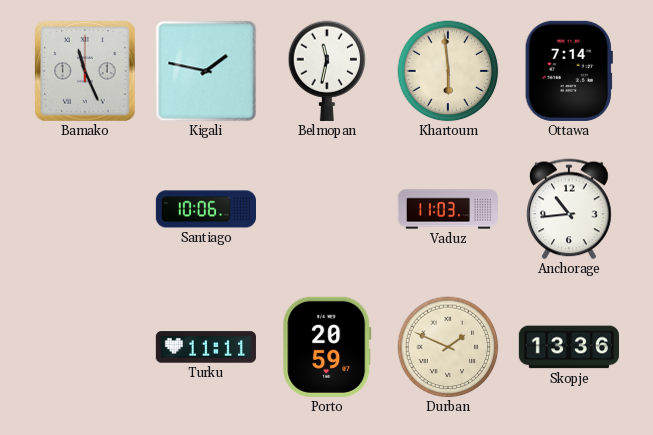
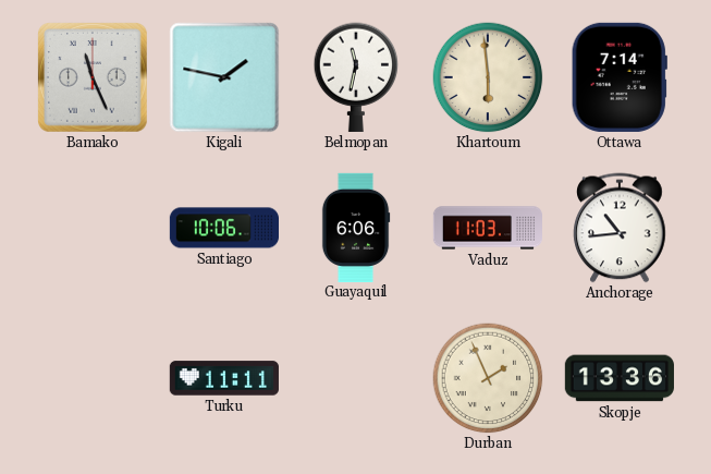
Guayaquil: none -> 6:06
Porto: 20:59 -> none
Durban: 1:49 -> 1:56
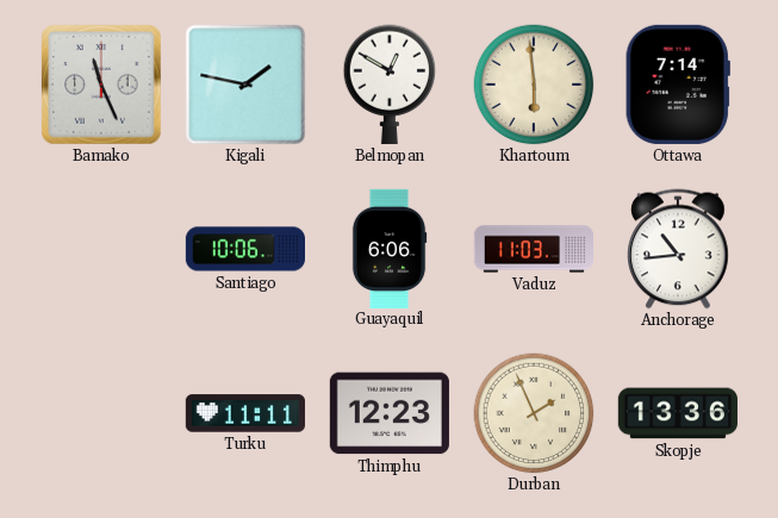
Belmopan: 11:32 -> 12:50
Thimphu: none -> 12:23
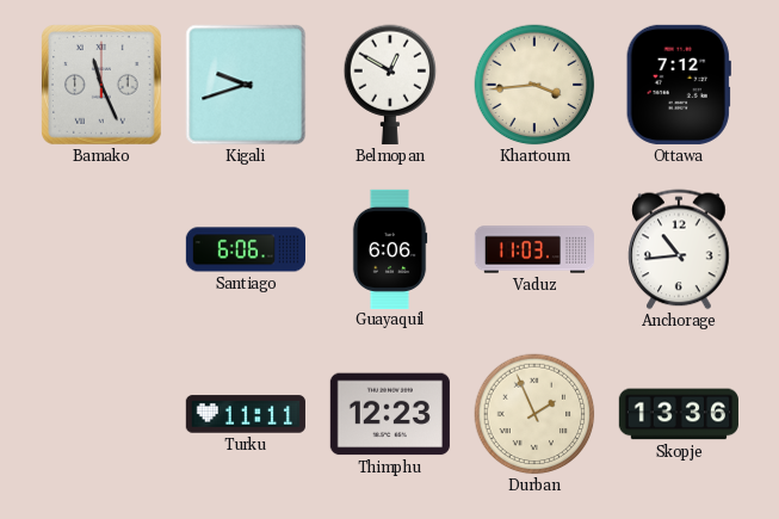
Kigali: 1:47 -> 9:42
Khartoum: 5:59 -> 3:44
Ottawa: 7:14 -> 7:12
Santiago: 10:06 -> 6:06
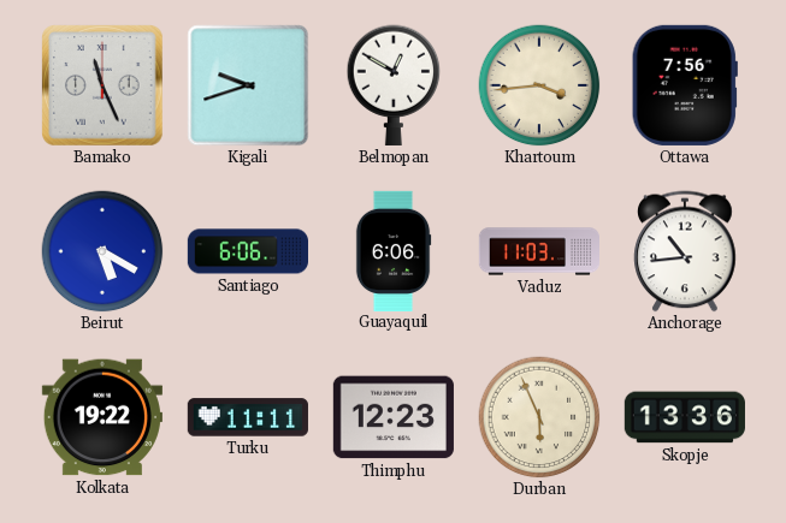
Ottawa: 7:12 -> 7:56
Beirut: none -> 5:20
Kolkata: none -> 19:22
Durban: 1:56 -> 5:56
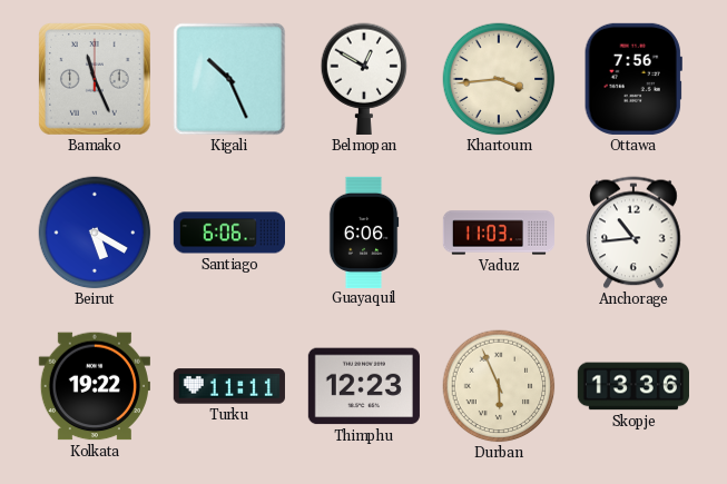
Kigali: 9:42 -> 10:26
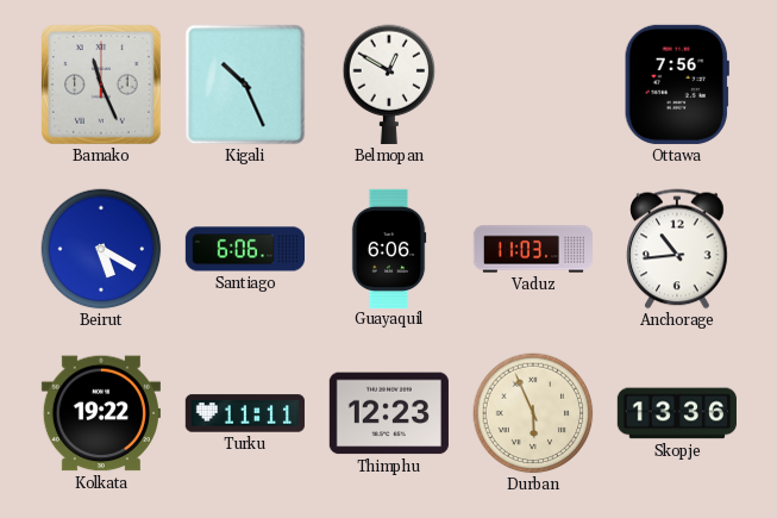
Khartoum: 3:44 -> none
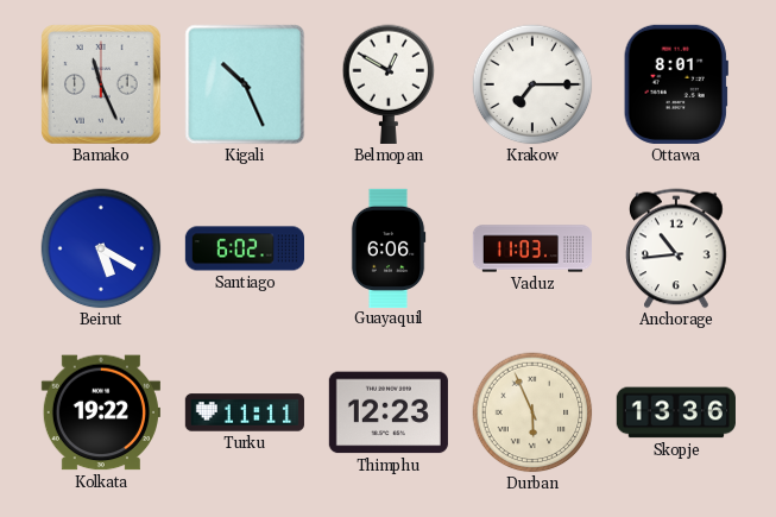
Krakow: none -> 7:15
Ottawa: 7:56 -> 8:01
Santiago: 6:06 -> 6:02
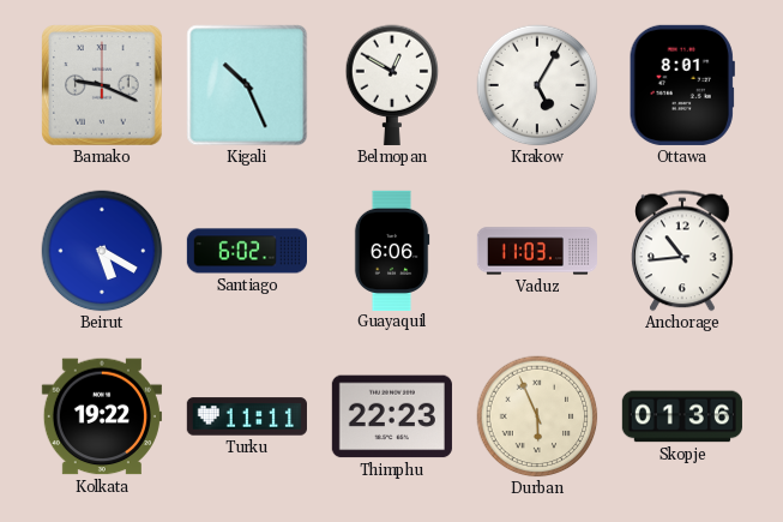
Bamako: 11:26 -> 9:19
Krakow: 7:15 -> 5:05
Thimphu: 12:23 -> 22:23
Skopje: 13:36 -> 01:36
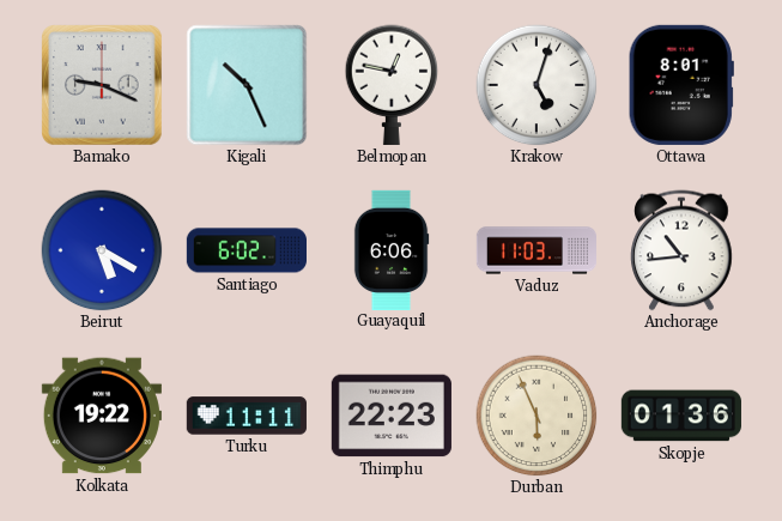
Belmopan: 12:50 -> 12:47
Krakow: 5:05 -> 5:03
